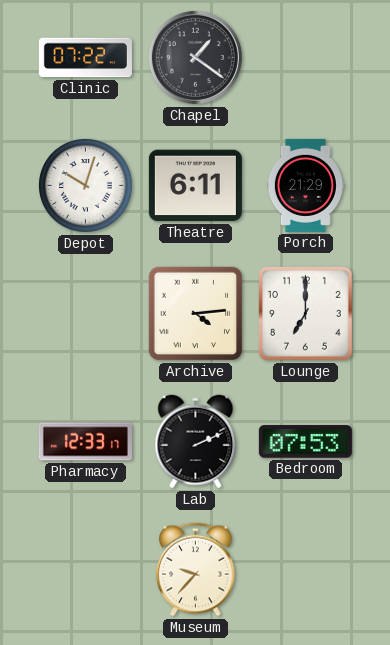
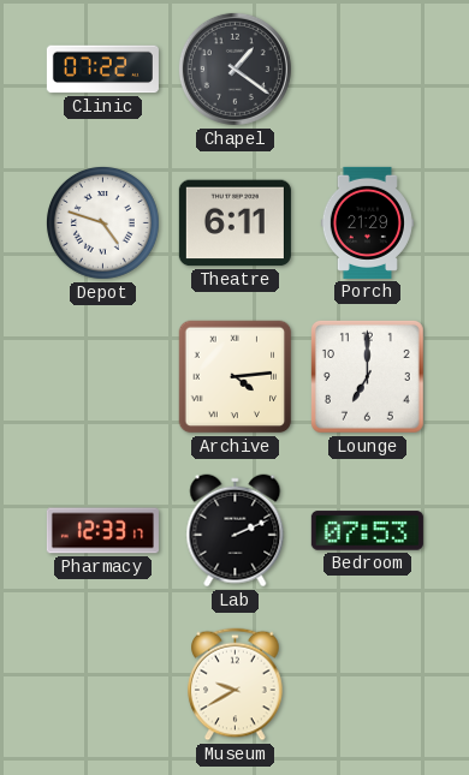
Depot: 10:03 -> 4:48
Museum: 9:37 -> 9:40
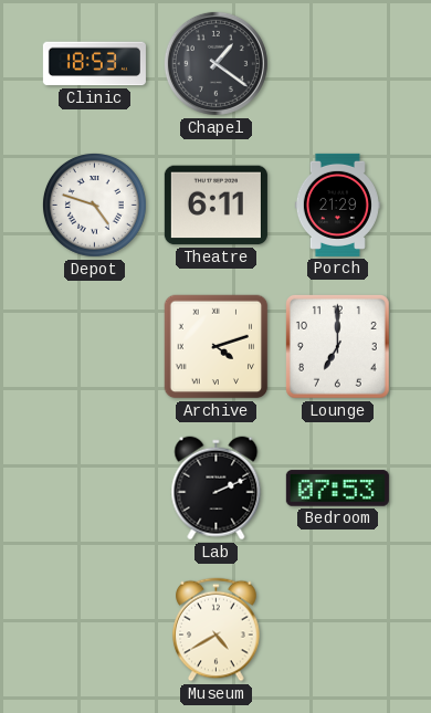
Clinic: 07:22 -> 18:53
Archive: 4:14 -> 4:12
Pharmacy: 12:33 -> none
Museum: 9:40 -> 4:40
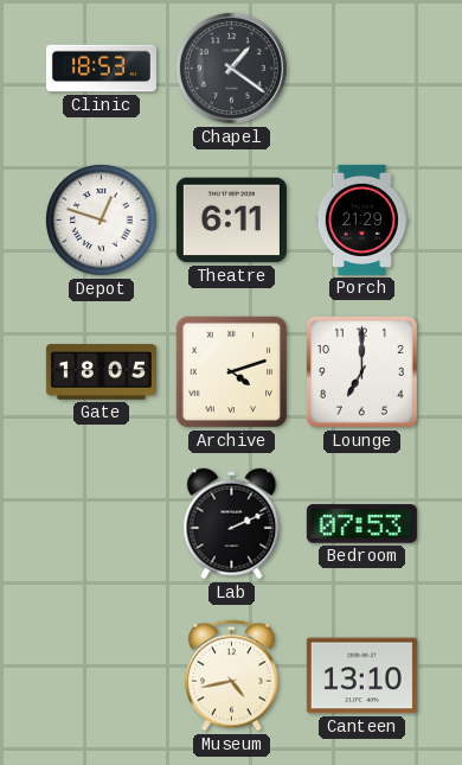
Depot: 4:48 -> 12:48
Gate: none -> 18:05
Museum: 4:40 -> 4:43
Canteen: none -> 13:10
